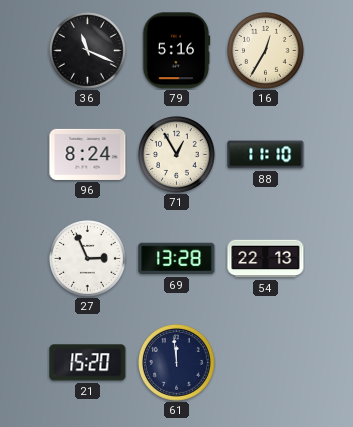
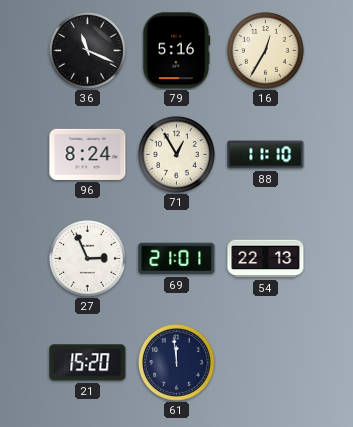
69: 13:28 -> 21:01
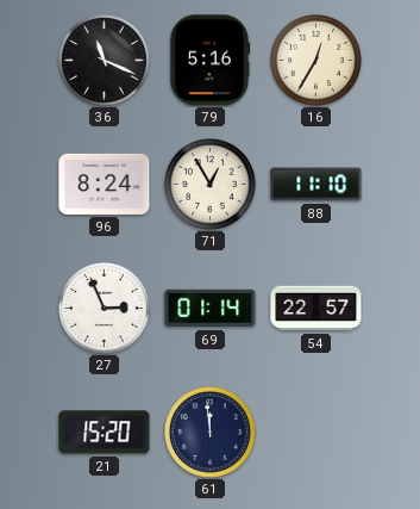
69: 21:01 -> 01:14
54: 22:13 -> 22:57
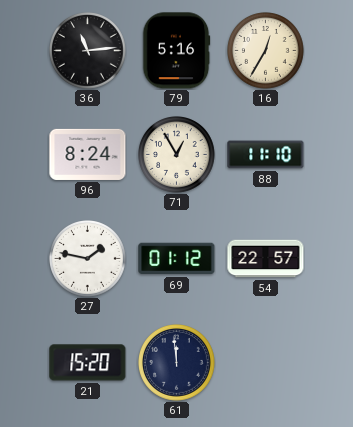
36: 11:19 -> 11:14
27: 2:56 -> 1:47
69: 01:14 -> 01:12
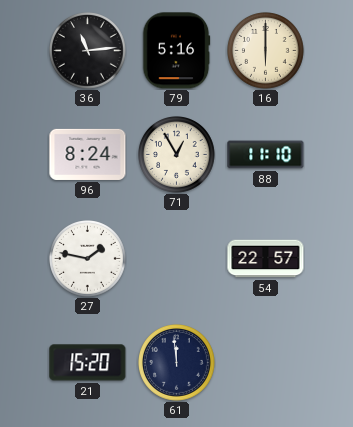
16: 12:35 -> 6:00
69: 01:12 -> none
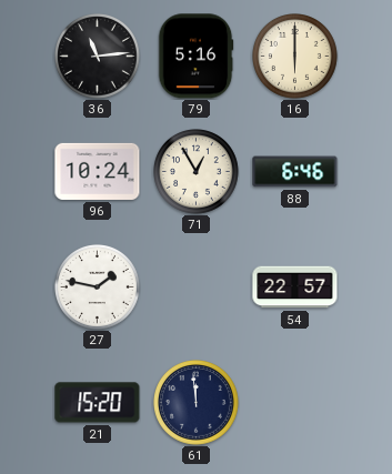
96: 8:24 -> 10:24
88: 11:10 -> 6:46
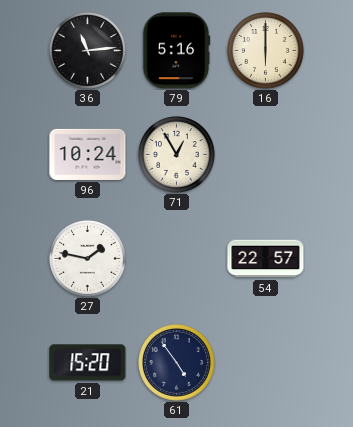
88: 6:46 -> none
61: 11:59 -> 4:54
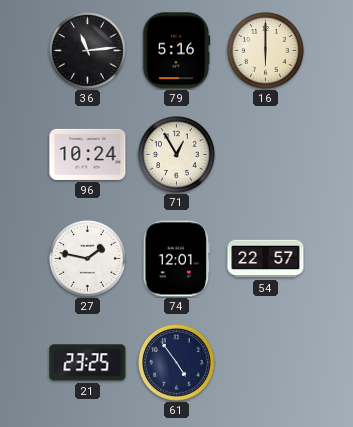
74: none -> 12:01
21: 15:20 -> 23:25
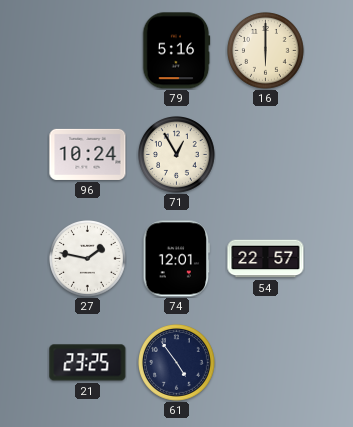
36: 11:14 -> none
